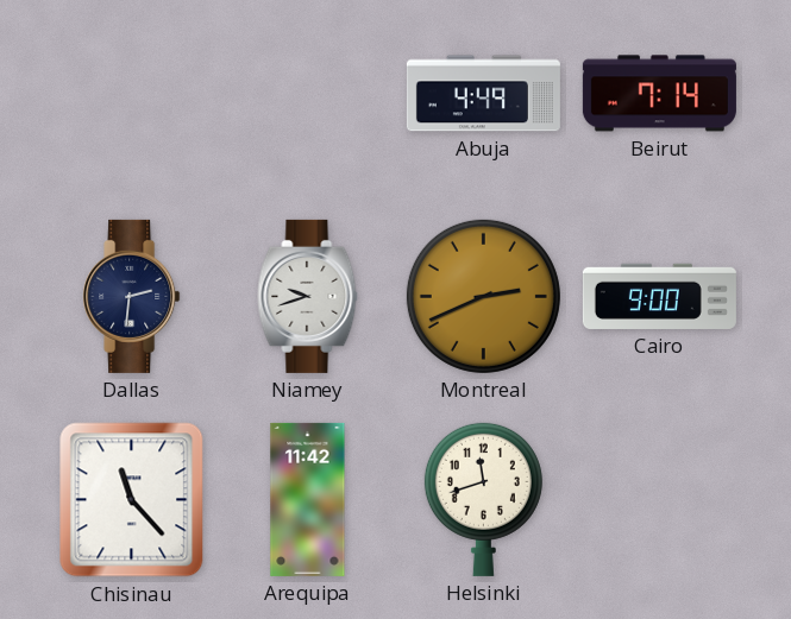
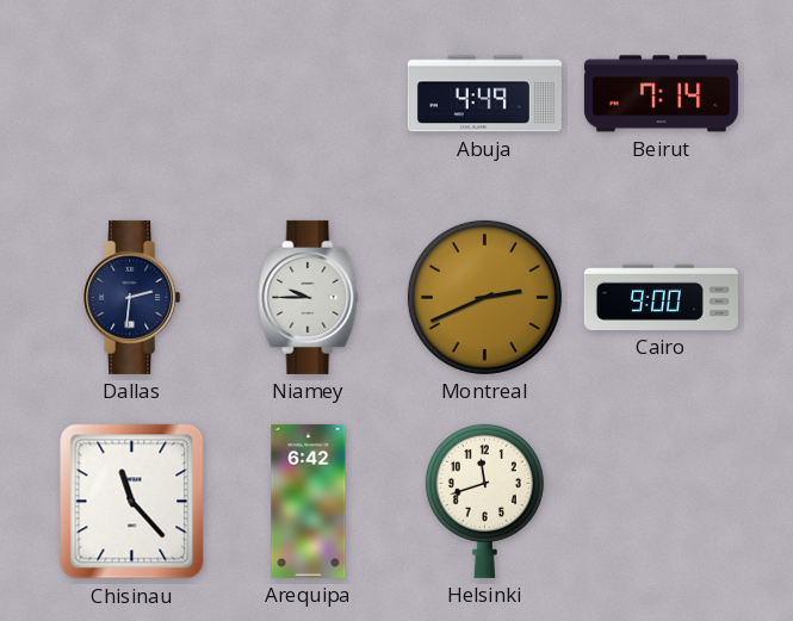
Niamey: 9:42 -> 9:45
Arequipa: 11:42 -> 6:42
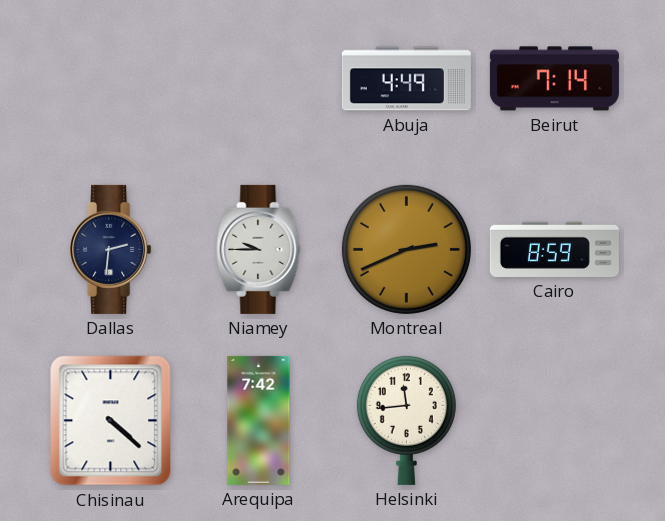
Cairo: 9:00 -> 8:59
Chisinau: 11:23 -> 4:22
Arequipa: 6:42 -> 7:42
Helsinki: 11:42 -> 11:44
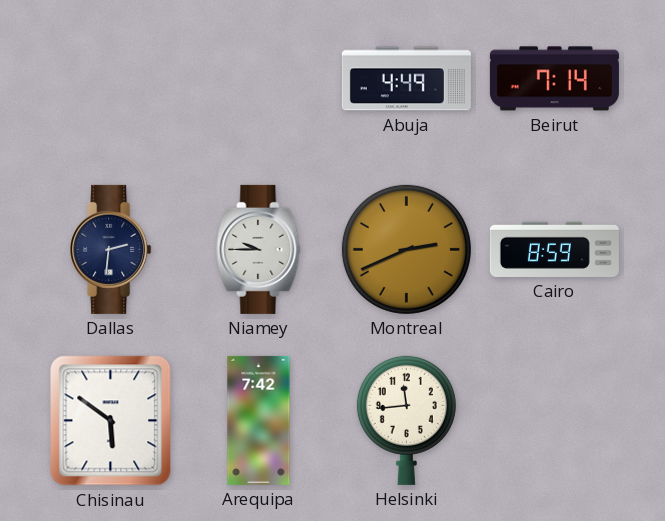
Chisinau: 4:22 -> 5:51
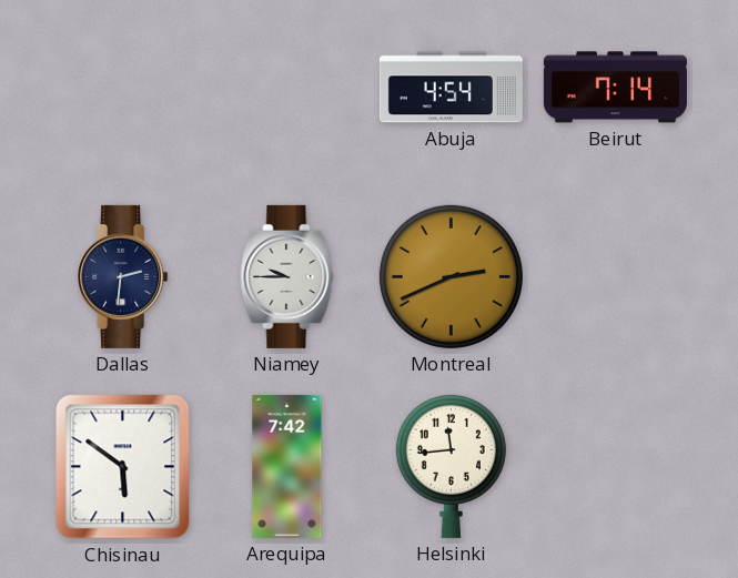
Abuja: 4:49 -> 4:54
Cairo: 8:59 -> none
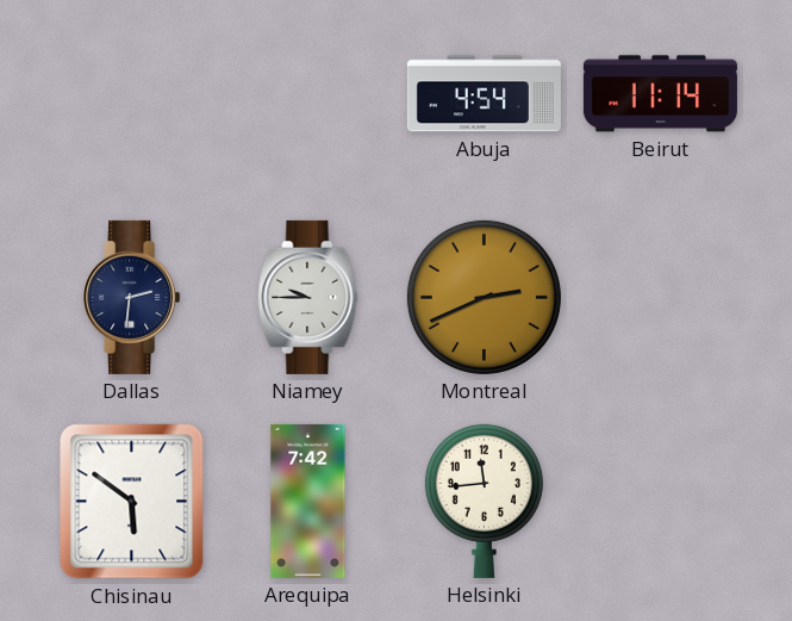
Beirut: 7:14 -> 11:14
